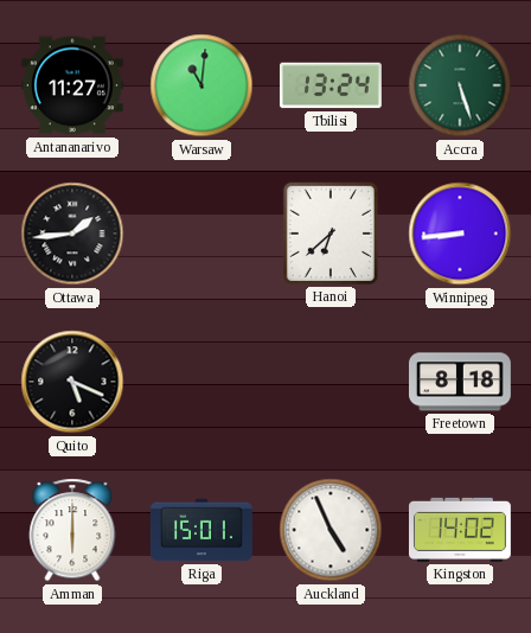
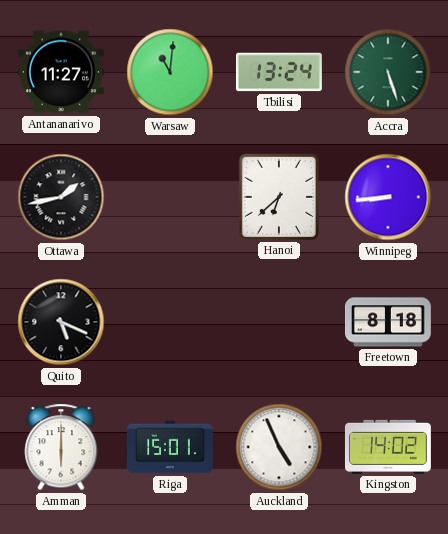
Ottawa: 1:44 -> 1:43
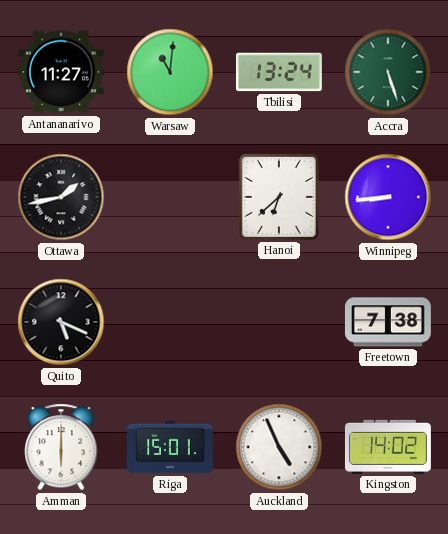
Freetown: 8:18 -> 7:38
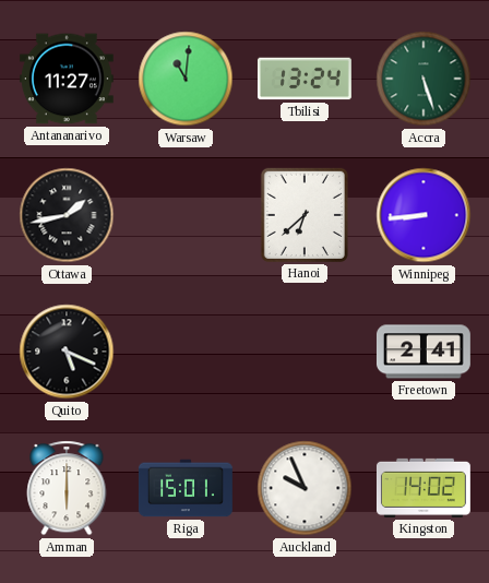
Freetown: 7:38 -> 2:41
Auckland: 4:56 -> 9:56
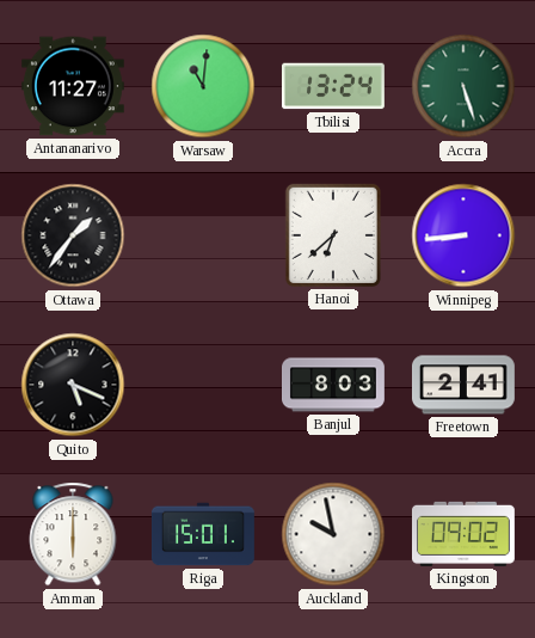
Ottawa: 1:43 -> 1:36
Banjul: none -> 8:03
Auckland: 9:56 -> 9:58
Kingston: 14:02 -> 09:02
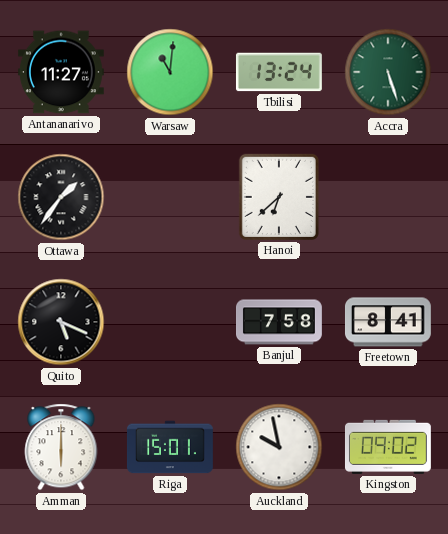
Winnipeg: 8:44 -> none
Banjul: 8:03 -> 7:58
Freetown: 2:41 -> 8:41
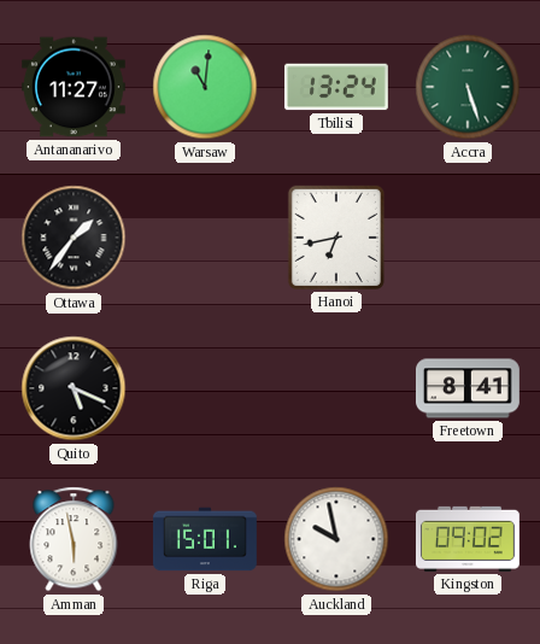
Hanoi: 6:38 -> 6:43
Banjul: 7:58 -> none
Amman: 6:00 -> 5:58
